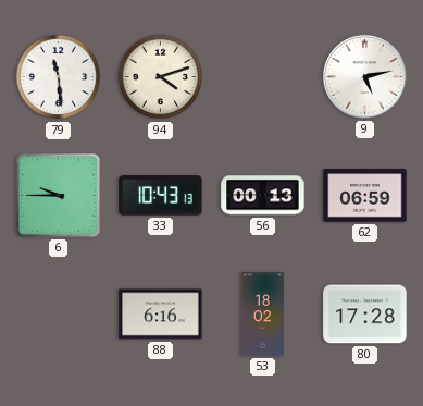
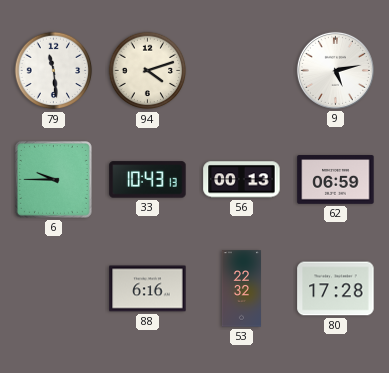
53: 18:02 -> 22:32
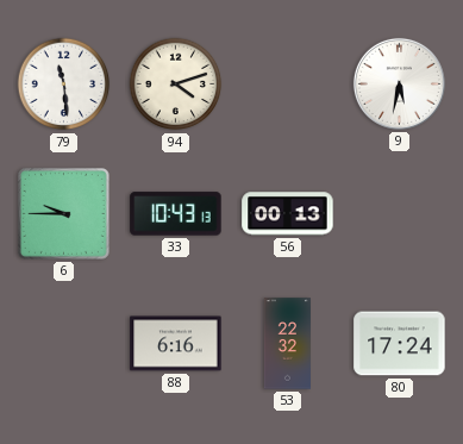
9: 5:13 -> 5:32
62: 06:59 -> none
80: 17:28 -> 17:24
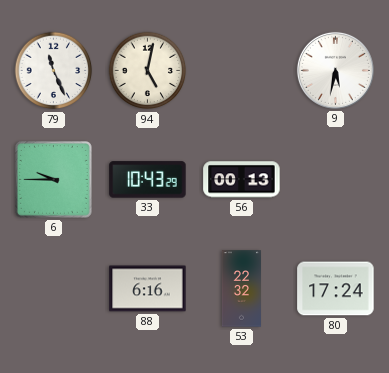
79: 11:29 -> 11:26
94: 4:12 -> 5:02
33: 10:43:13 -> 10:43:29
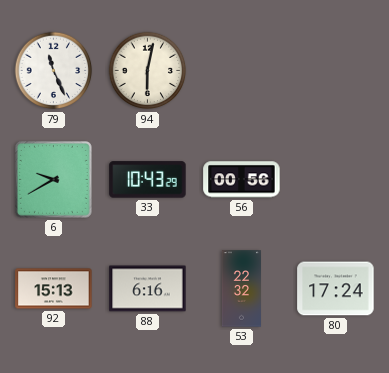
94: 5:02 -> 6:02
9: 5:32 -> none
6: 9:45 -> 9:40
56: 00:13 -> 00:56
92: none -> 15:13
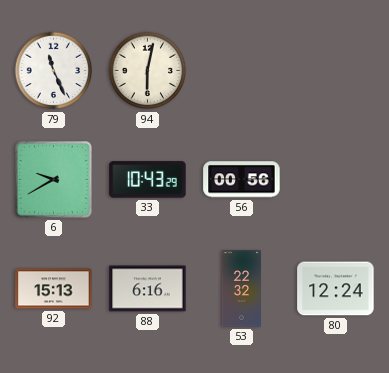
80: 17:24 -> 12:24
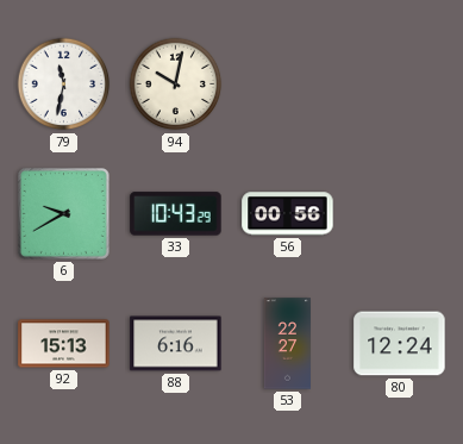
79: 11:26 -> 11:32
94: 6:02 -> 10:02
53: 22:32 -> 22:27
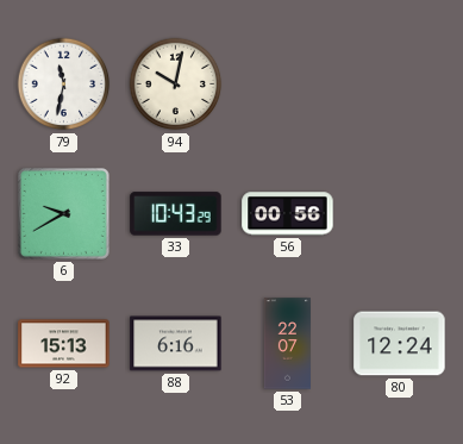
53: 22:27 -> 22:07
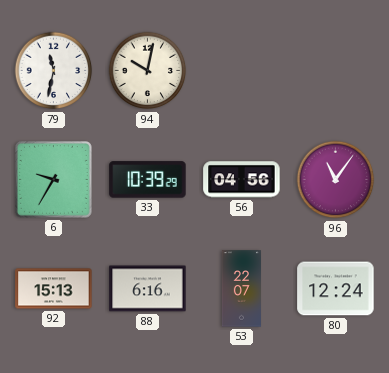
6: 9:40 -> 9:35
33: 10:43 -> 10:39
56: 00:56 -> 04:56
96: none -> 11:06
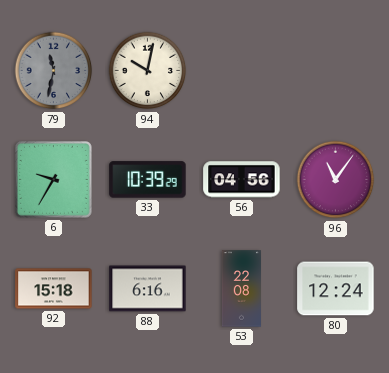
79 dial: white -> grey
92: 15:13 -> 15:18
53: 22:07 -> 22:08
